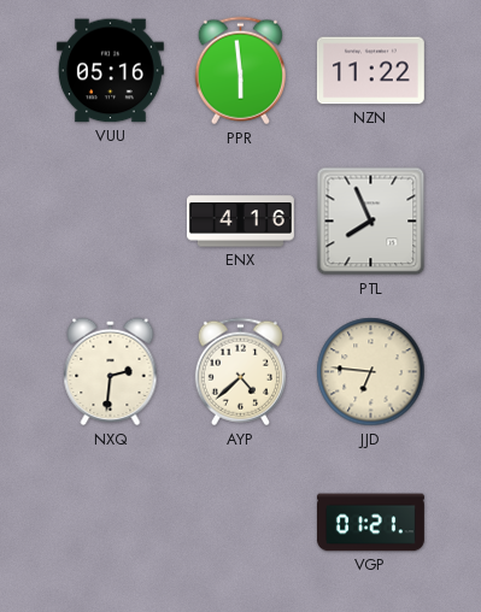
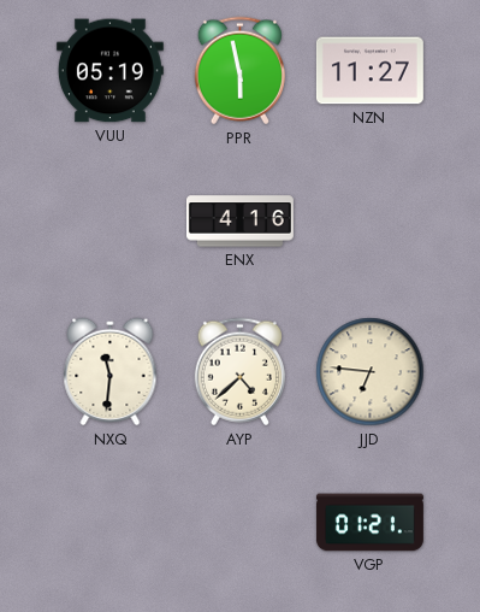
VUU: 05:16 -> 05:19
PPR: 5:59 -> 5:58
NZN: 11:22 -> 11:27
PTL: 7:56 -> none
NXQ: 2:31 -> 11:31
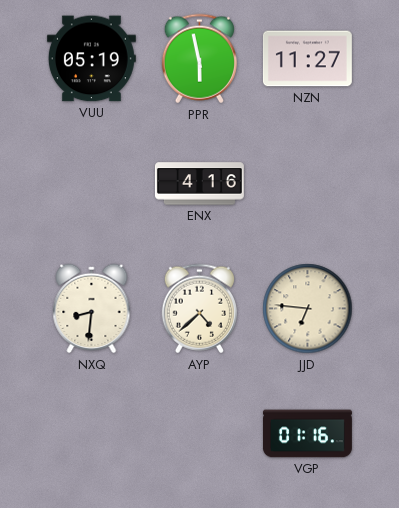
NXQ: 11:31 -> 8:31
VGP: 01:21 -> 01:16
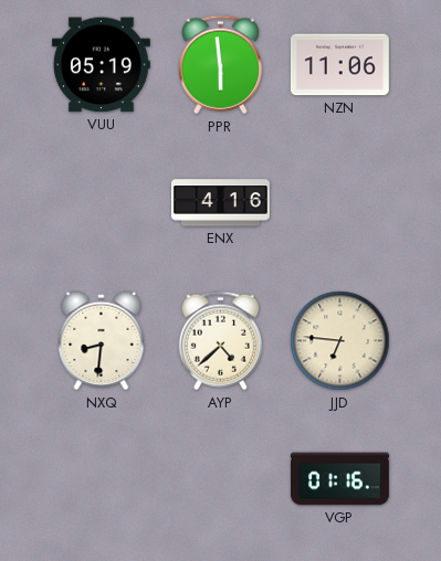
PPR: 5:58 -> 5:59
NZN: 11:27 -> 11:06
